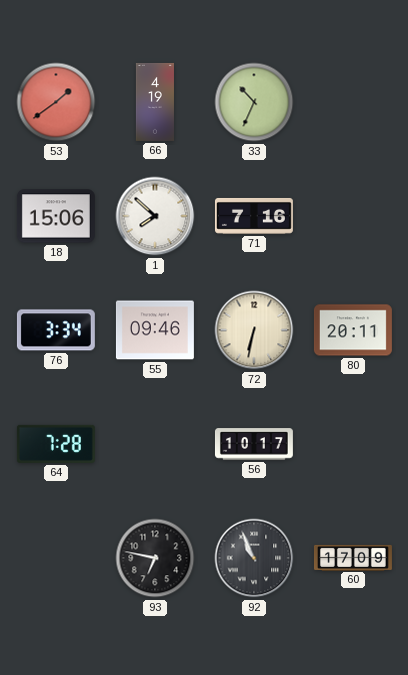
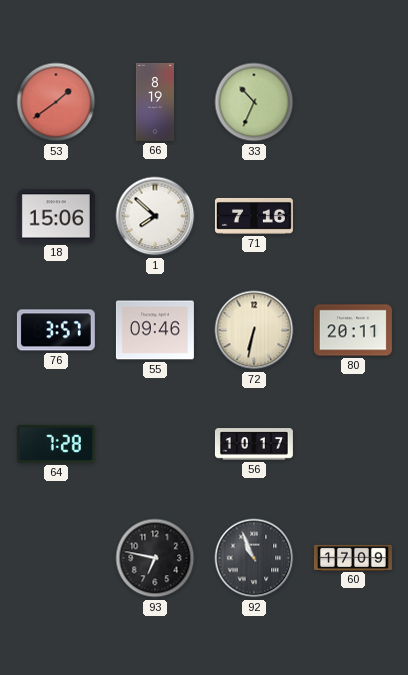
66: 4:19 -> 8:19
76: 3:34 -> 3:57
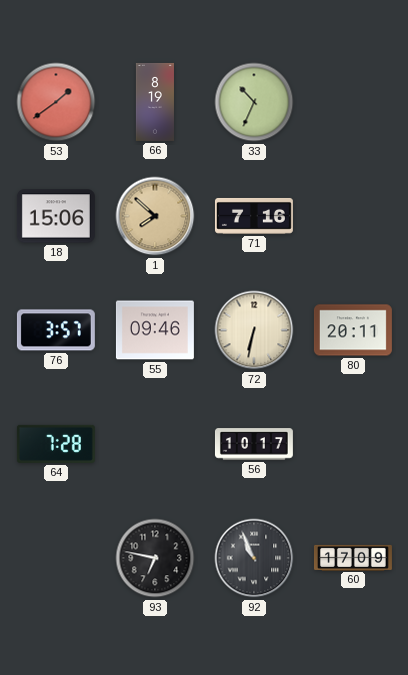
1 dial: white -> champagne
